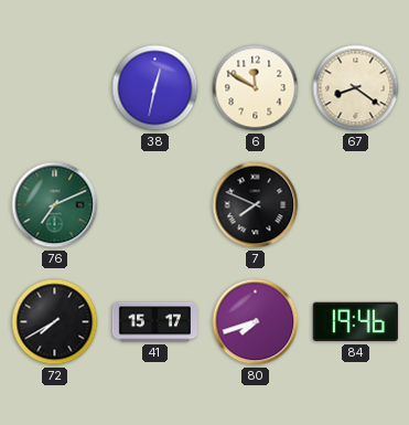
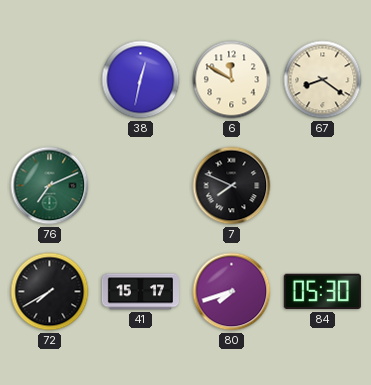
84: 19:46 -> 05:30
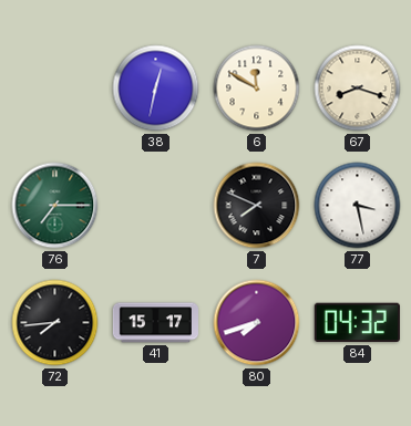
67: 8:21 -> 8:18
76: 7:11 -> 7:15
77: none -> 3:28
72: 7:40 -> 7:44
84: 05:30 -> 04:32
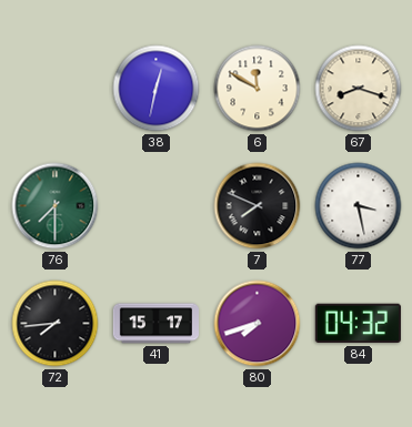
76: 7:15 -> 7:30
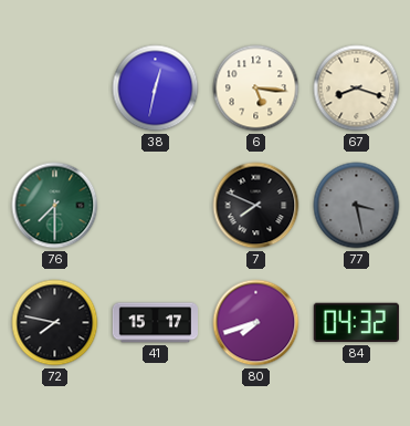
6: 11:50 -> 5:16
77 dial: white -> grey
72: 7:44 -> 7:47
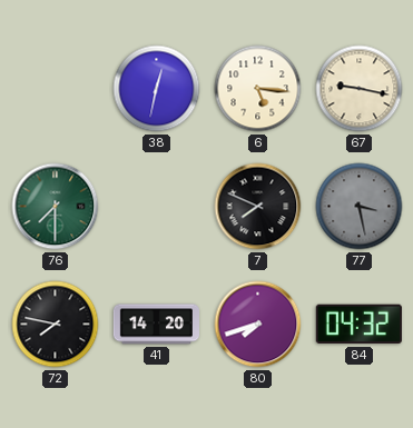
67: 8:18 -> 9:17
41: 15:17 -> 14:20
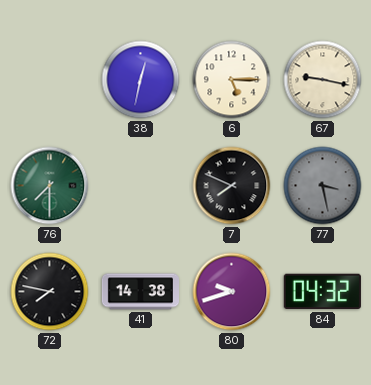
6: 5:16 -> 5:15
41: 14:20 -> 14:38
80: 7:42 -> 9:42
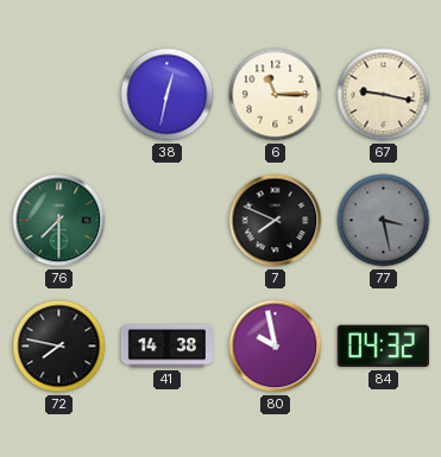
6: 5:15 -> 11:15
80: 9:42 -> 9:58
